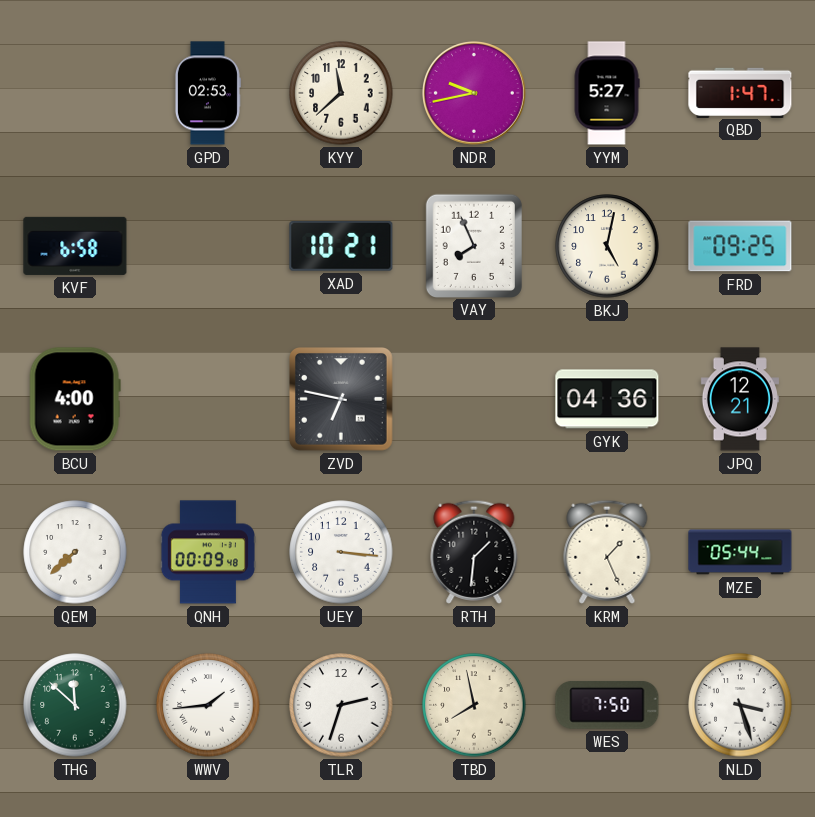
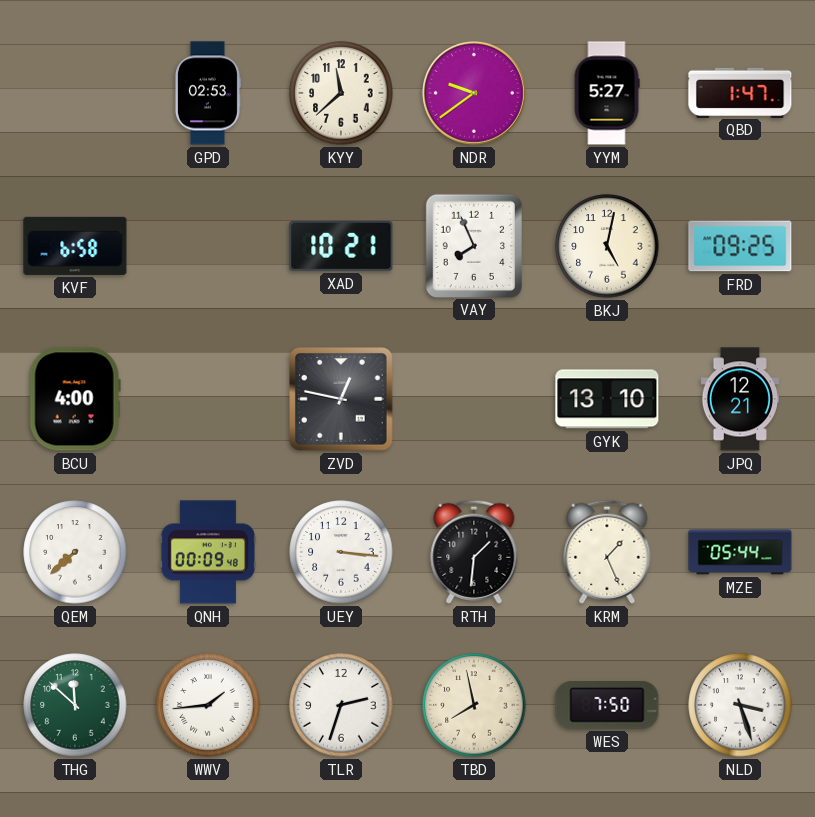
NDR: 9:43 -> 9:39
ZVD: 6:47 -> 12:47
GYK: 04:36 -> 13:10
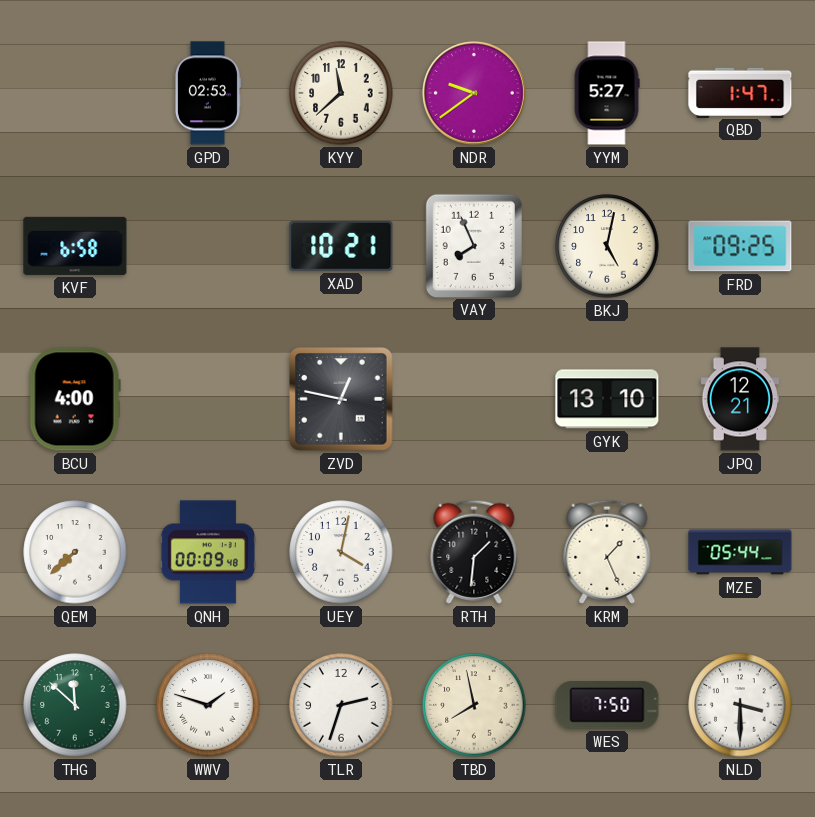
UEY: 3:16 -> 4:02
WWV: 1:44 -> 1:48
NLD: 3:27 -> 3:30
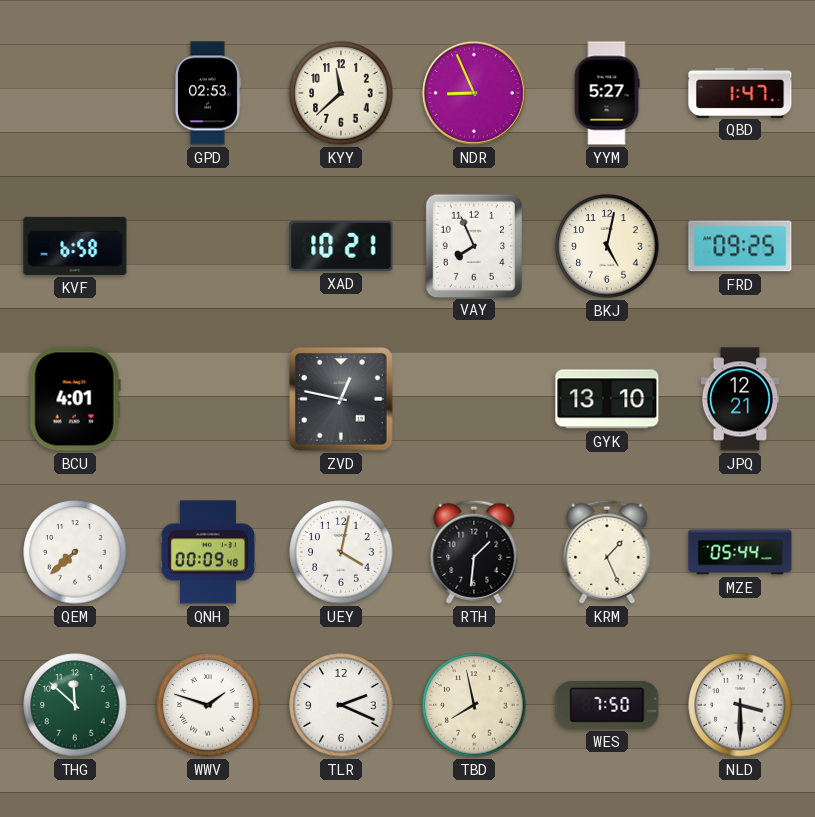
NDR: 9:39 -> 8:56
BCU: 4:00 -> 4:01
TLR: 2:33 -> 2:19
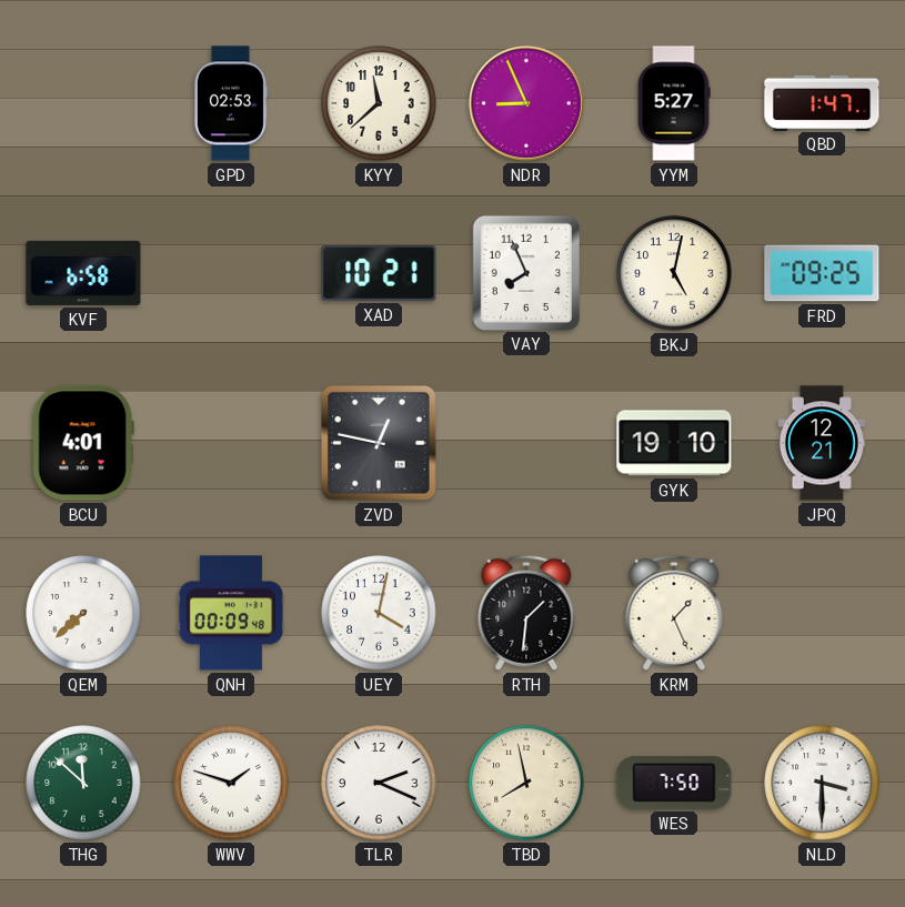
GYK: 13:10 -> 19:10
MZE: 05:44 -> none
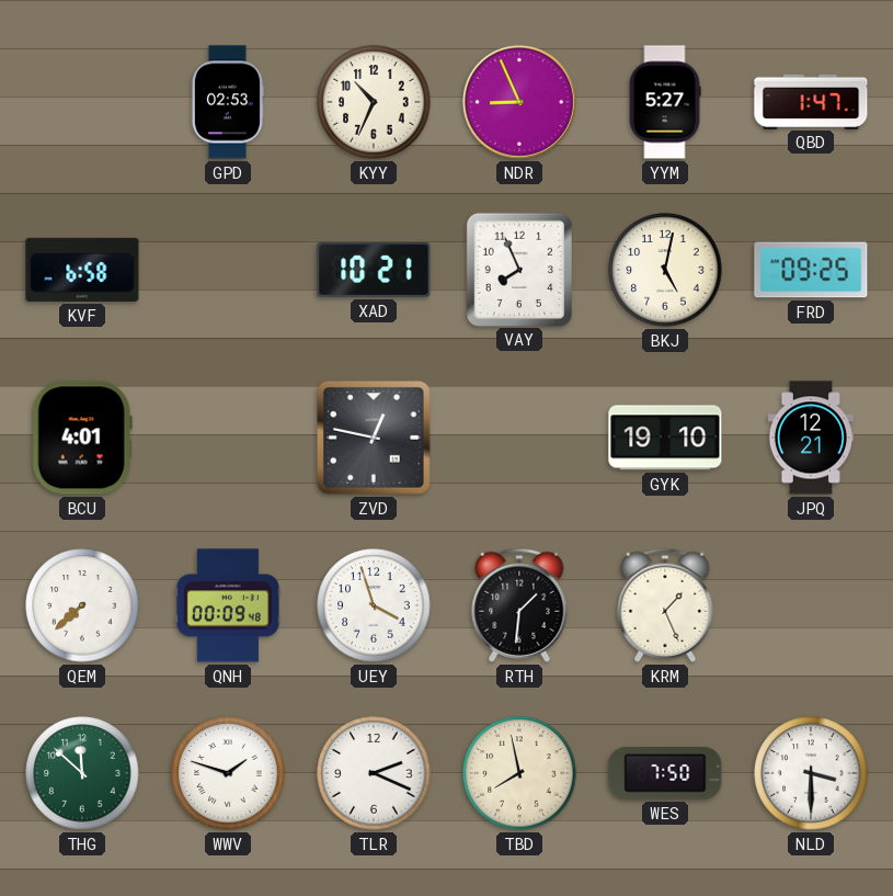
KYY: 11:38 -> 10:34
UEY: 4:02 -> 3:57
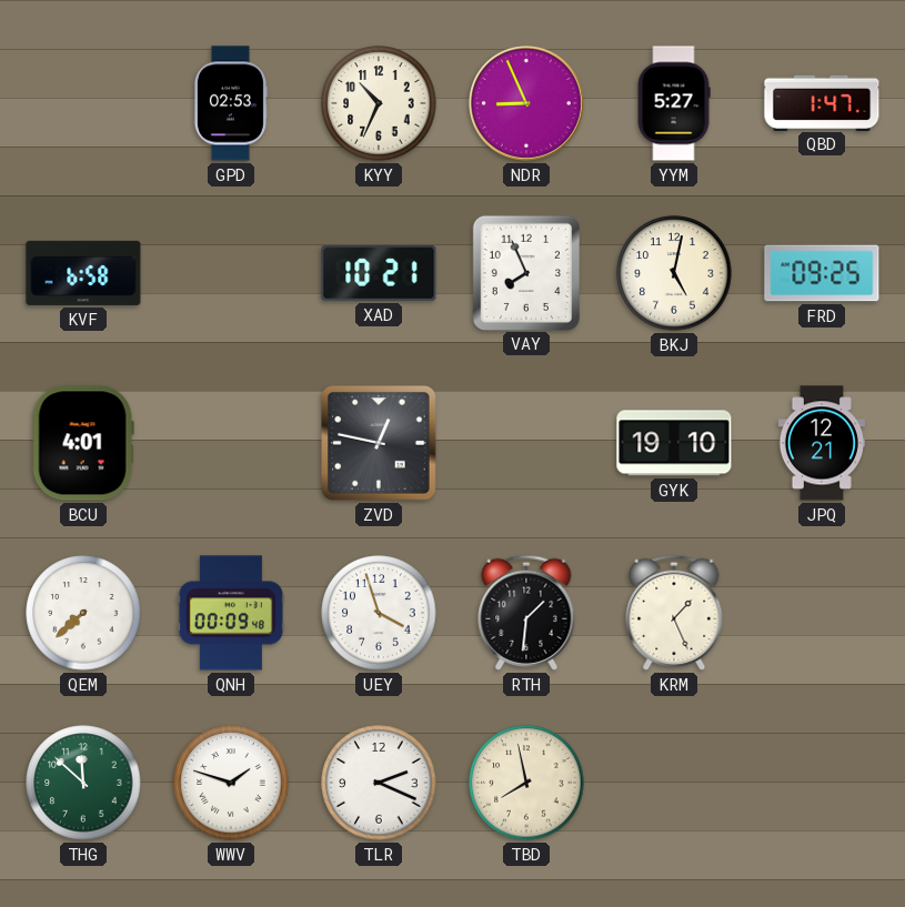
WES: 7:50 -> none
NLD: 3:30 -> none
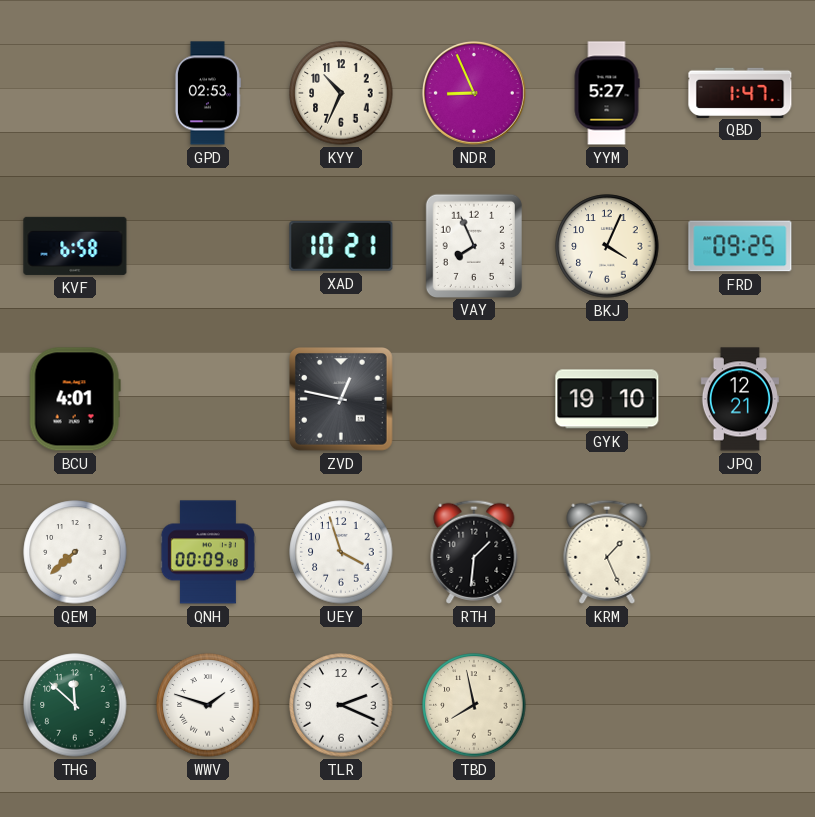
BKJ: 5:02 -> 4:04
